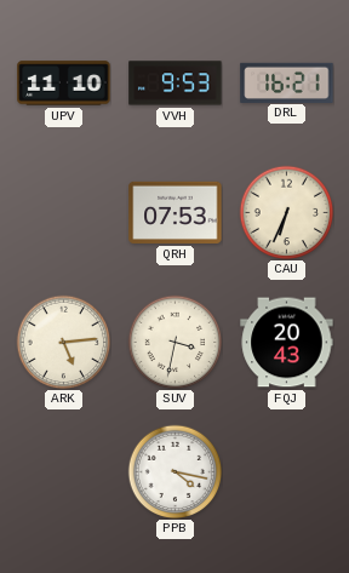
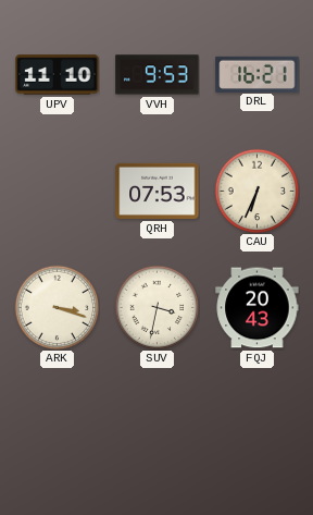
ARK: 5:14 -> 3:18
PPB: 4:17 -> none
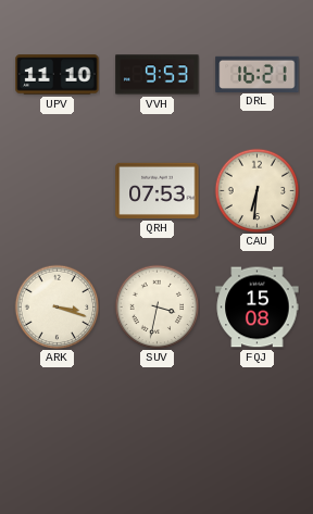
CAU: 6:34 -> 6:31
FQJ: 20:43 -> 15:08
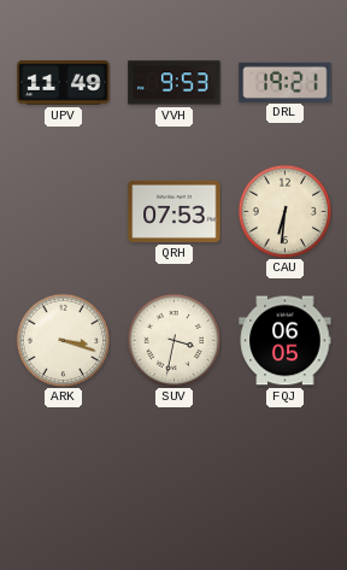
UPV: 11:10 -> 11:49
DRL: 16:21 -> 19:21
FQJ: 15:08 -> 06:05
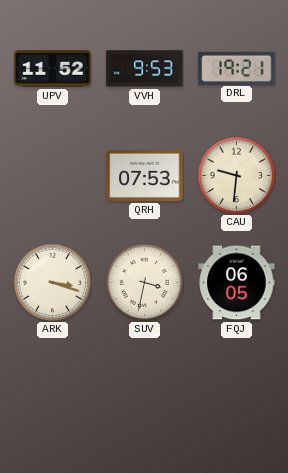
UPV: 11:49 -> 11:52
CAU: 6:31 -> 9:31
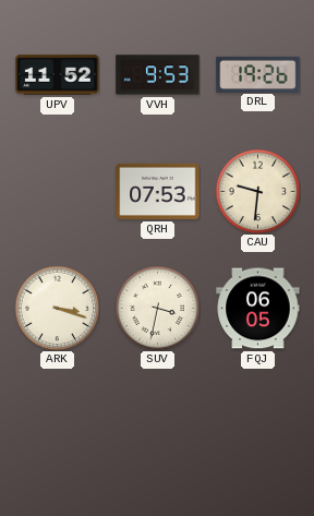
DRL: 19:21 -> 19:26
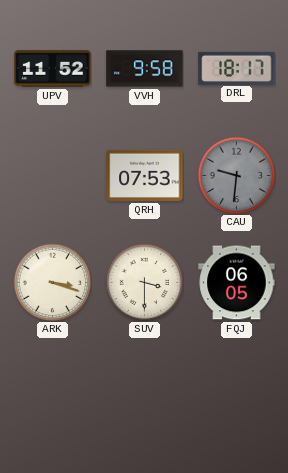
VVH: 9:53 -> 9:58
DRL: 19:26 -> 18:17
CAU dial: cream -> grey
SUV: 3:32 -> 3:30
